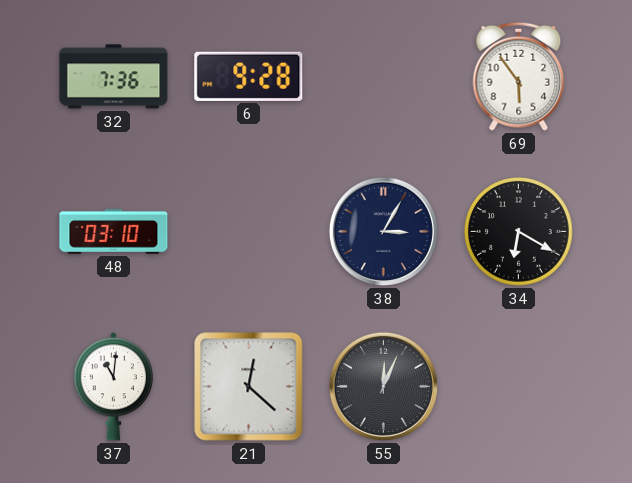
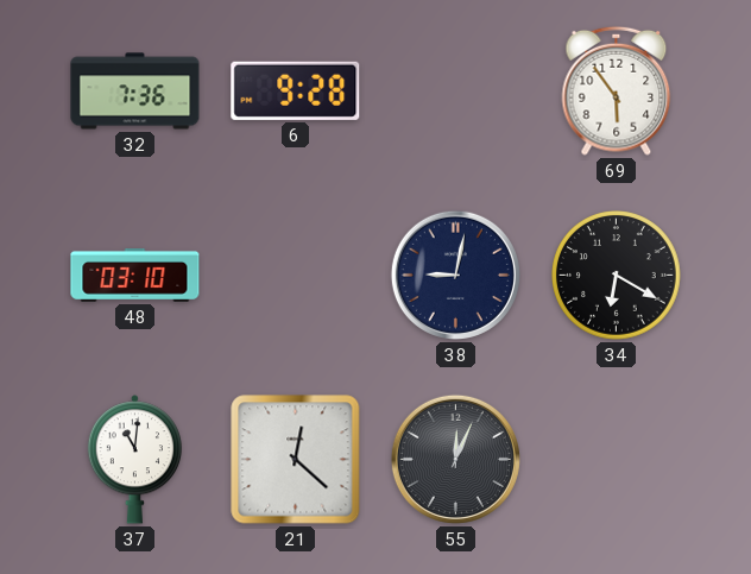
38: 3:05 -> 9:02
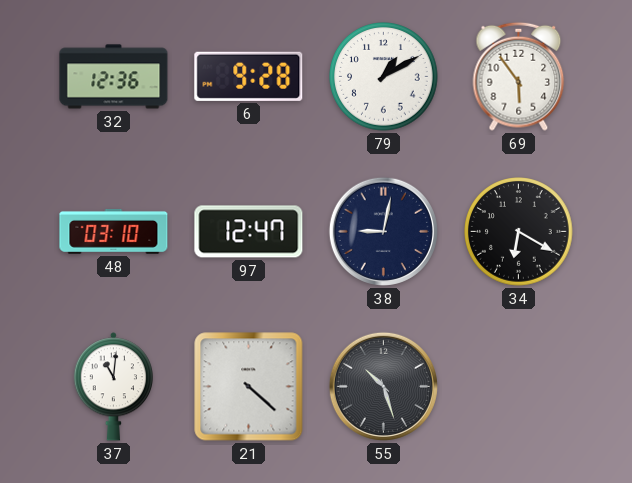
32: 7:36 -> 12:36
79: none -> 1:10
97: none -> 12:47
21: 12:22 -> 4:22
55: 12:04 -> 10:27
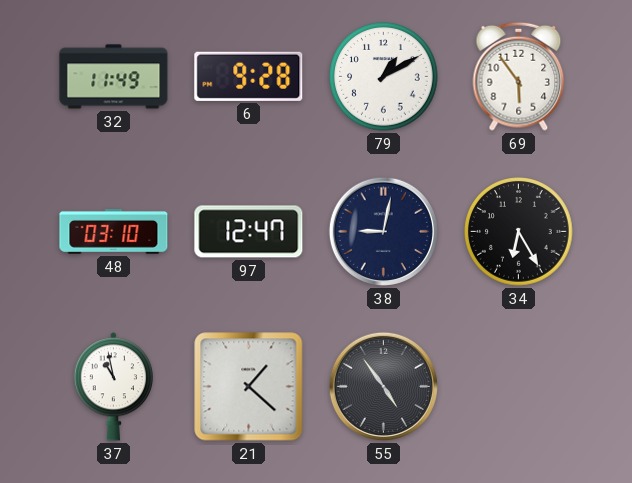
32: 12:36 -> 11:49
34: 6:20 -> 6:25
37: 11:01 -> 10:58
21: 4:22 -> 1:22
55: 10:27 -> 4:54
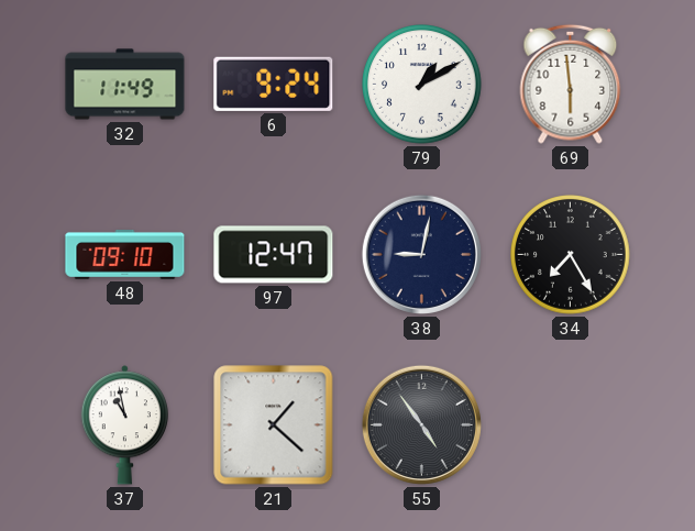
6: 9:28 -> 9:24
69: 5:54 -> 5:59
48: 03:10 -> 09:10
34: 6:25 -> 7:25
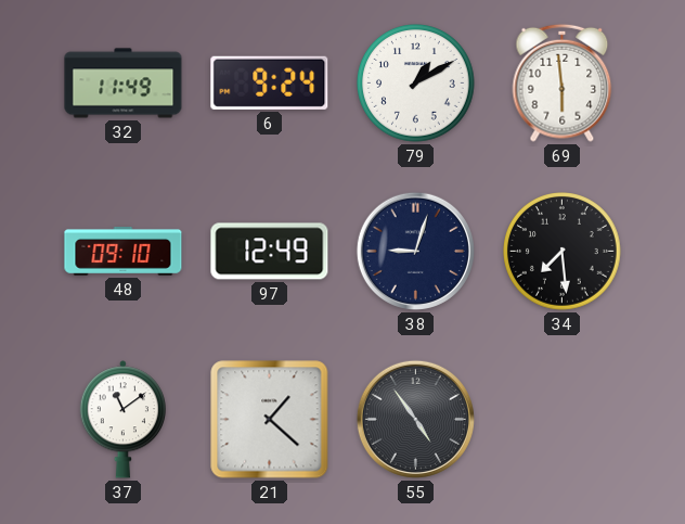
97: 12:47 -> 12:49
38: 9:02 -> 9:03
34: 7:25 -> 7:29
37: 10:58 -> 11:09
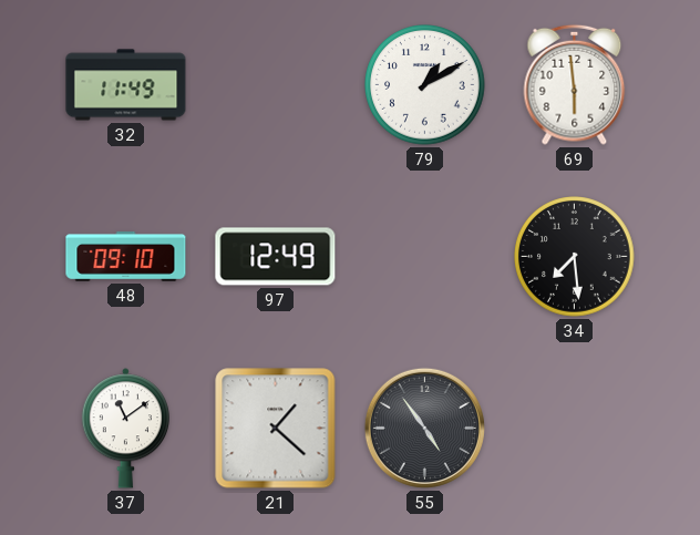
6: 9:24 -> none
38: 9:03 -> none
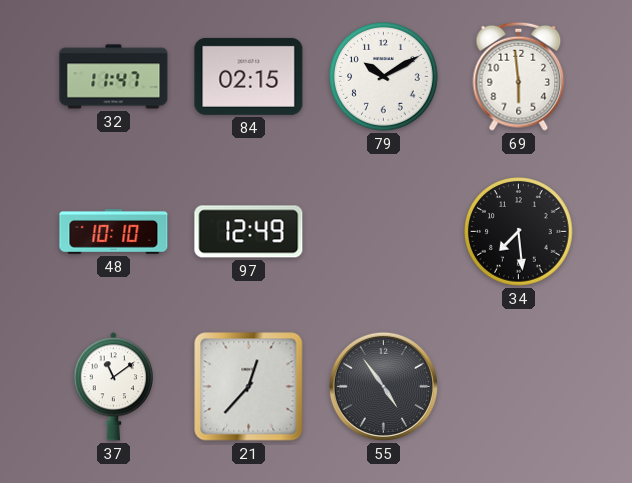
32: 11:49 -> 11:47
84: none -> 02:15
79: 1:10 -> 10:10
48: 09:10 -> 10:10
21: 1:22 -> 12:37
